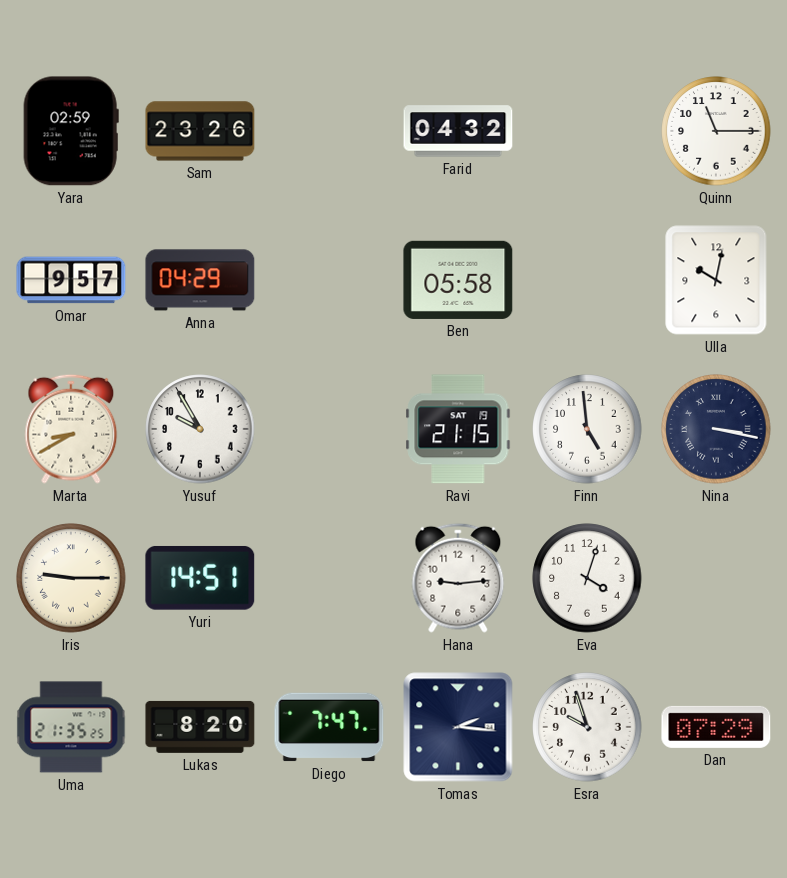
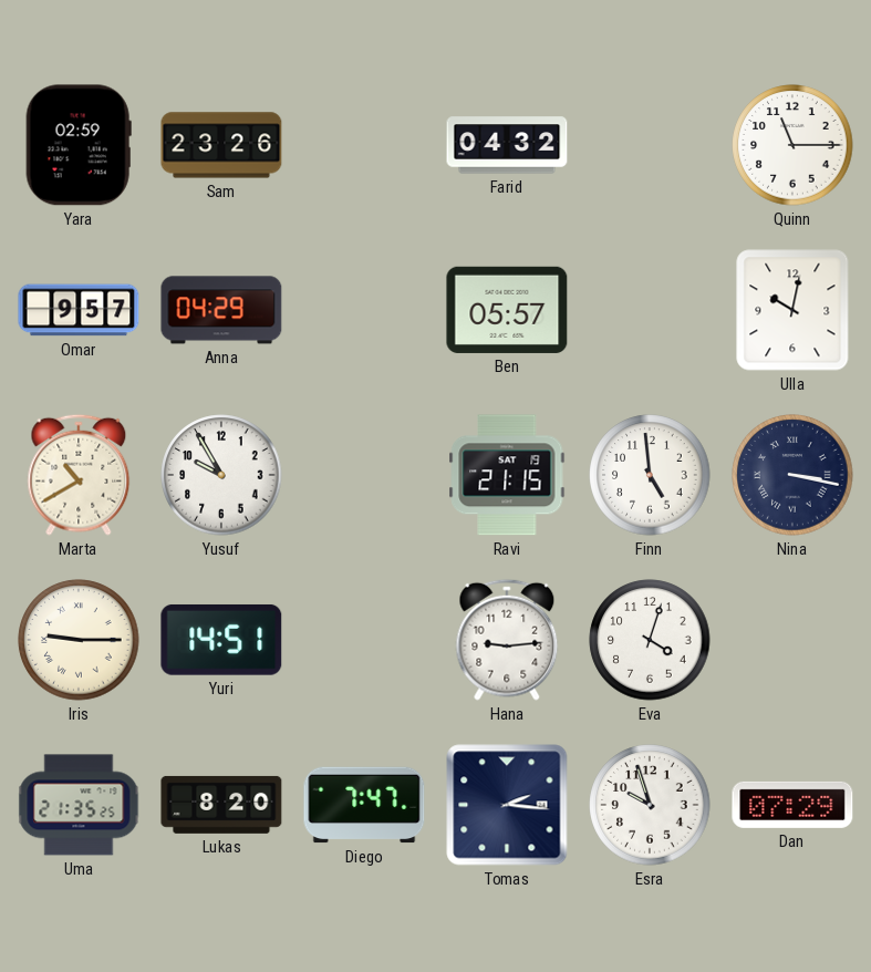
Ben: 05:58 -> 05:57
Marta: 8:40 -> 10:40
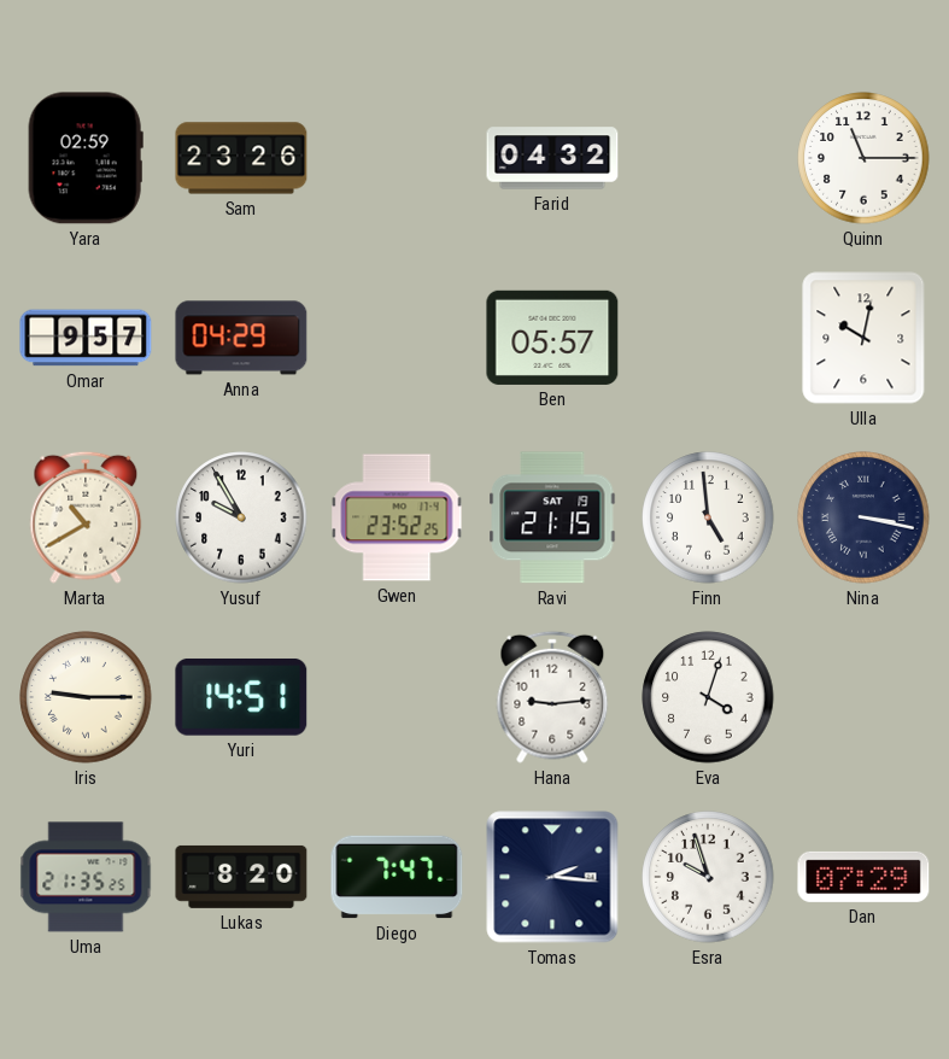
Gwen: none -> 23:52
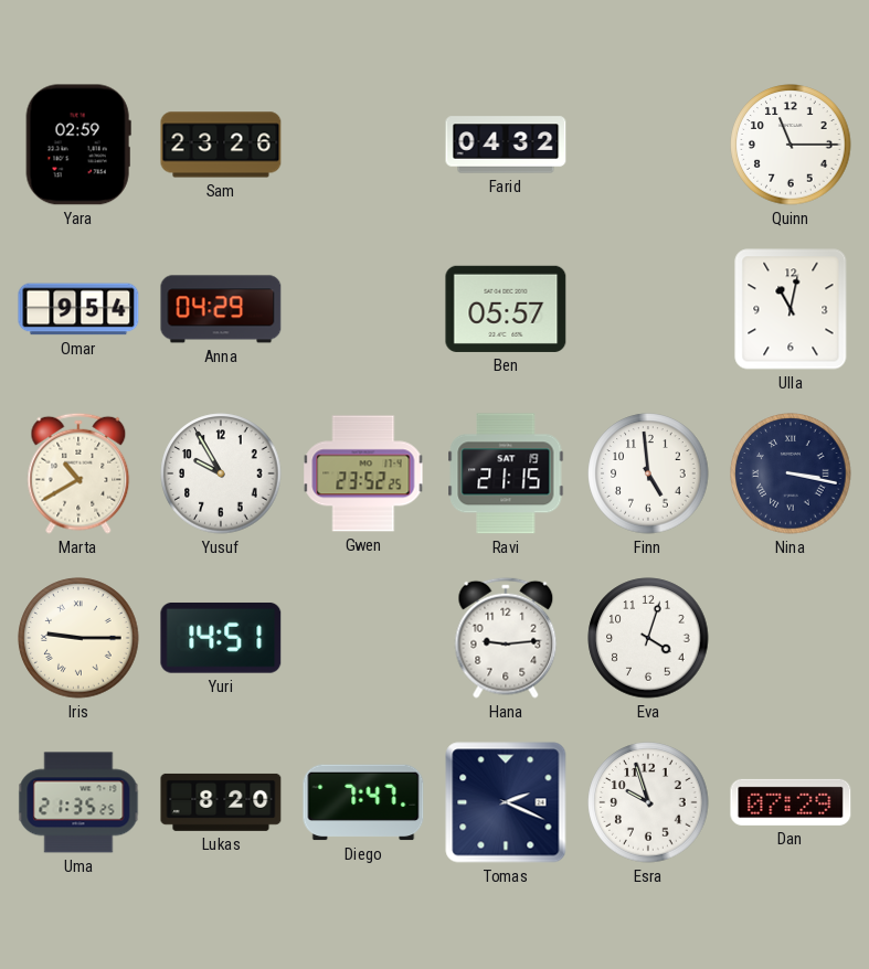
Omar: 9:57 -> 9:54
Ulla: 10:02 -> 11:02
Tomas: 2:16 -> 2:19
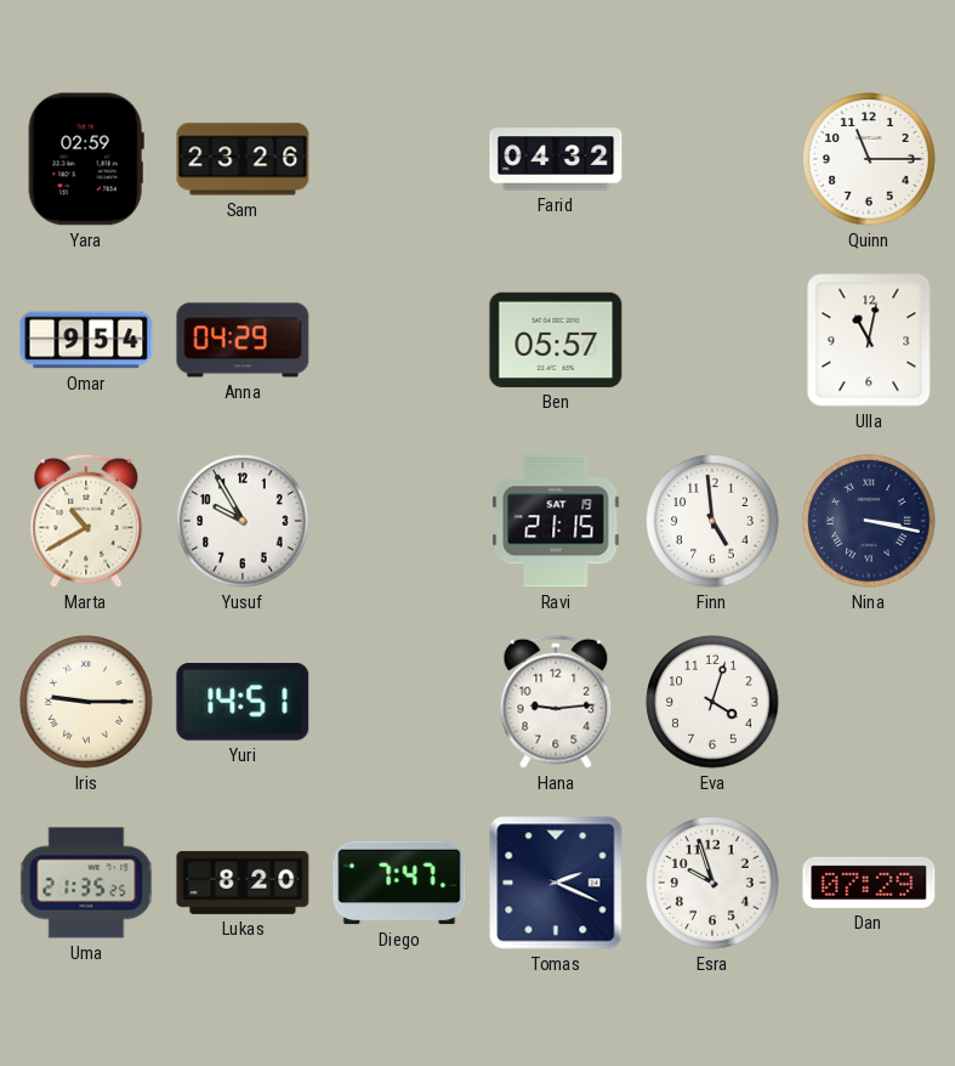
Gwen: 23:52 -> none
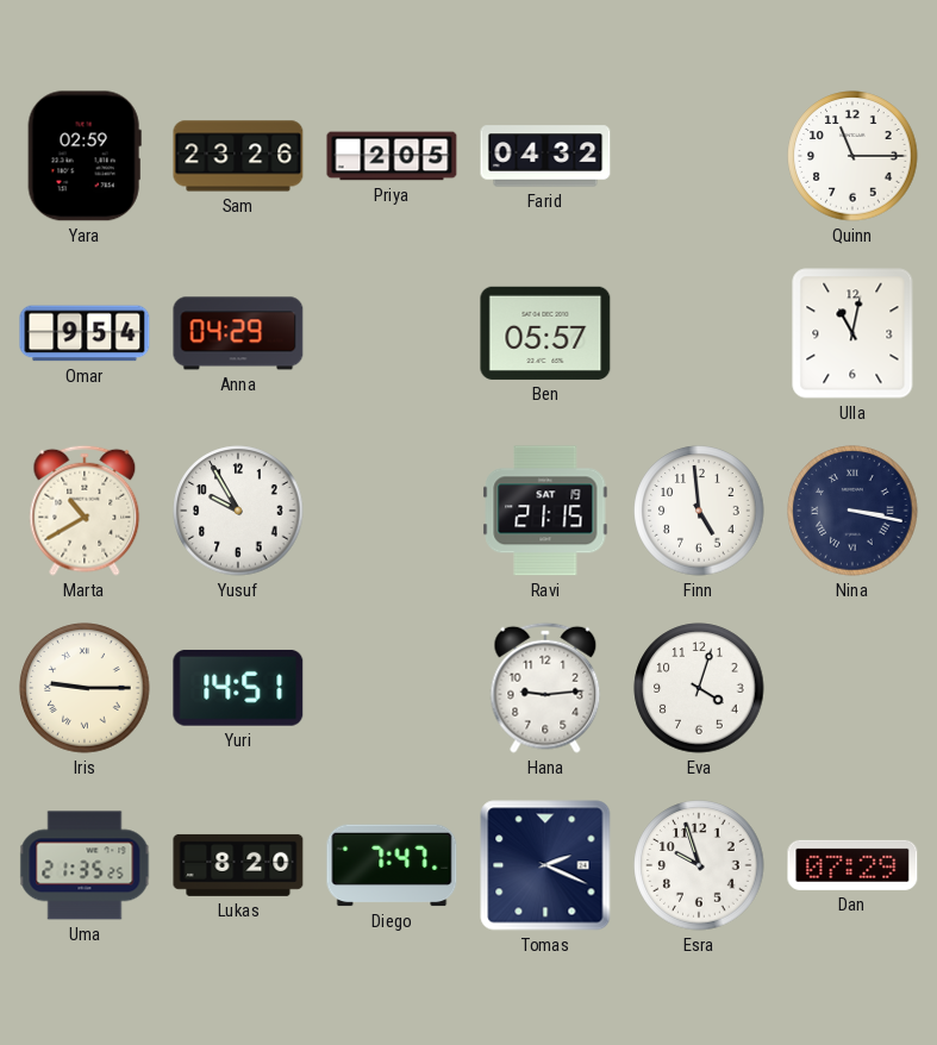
Priya: none -> 2:05
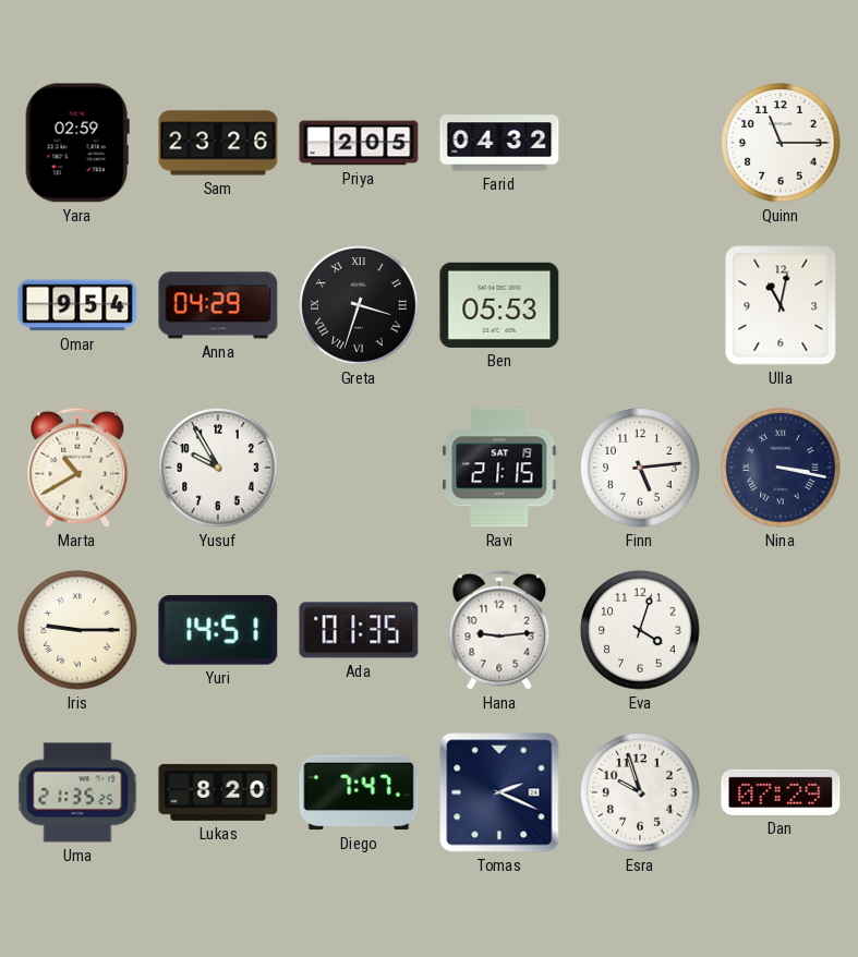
Greta: none -> 3:33
Ben: 05:57 -> 05:53
Finn: 4:59 -> 5:14
Ada: none -> 01:35
